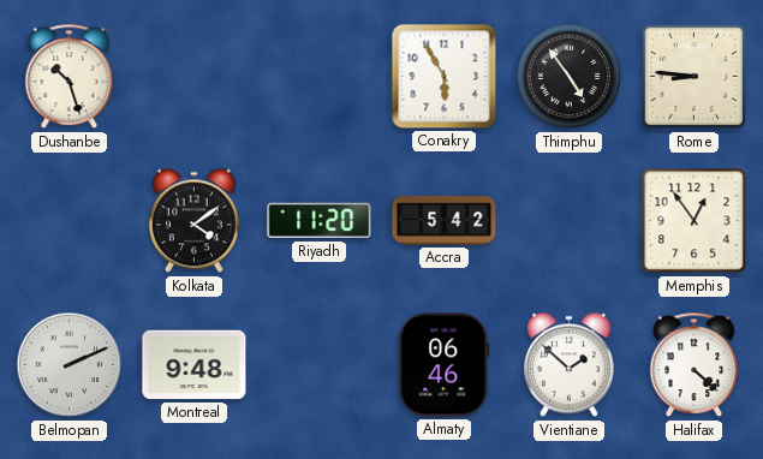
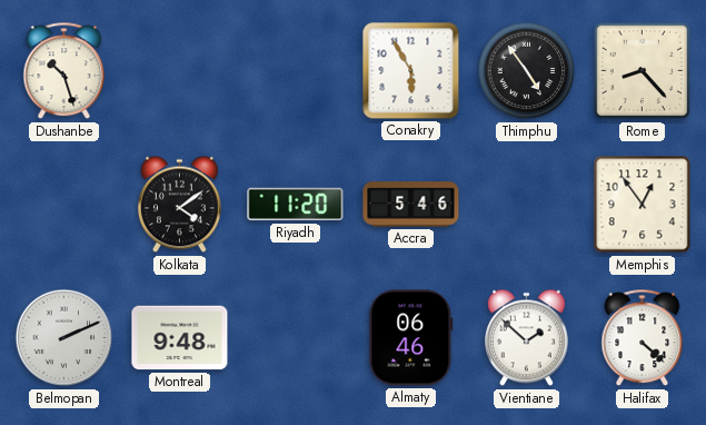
Rome: 8:46 -> 8:23
Accra: 5:42 -> 5:46
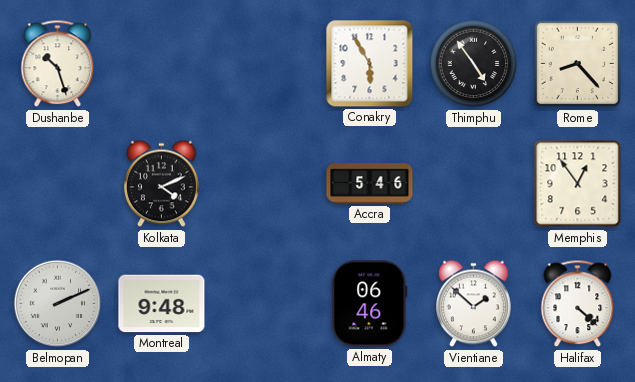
Kolkata: 4:09 -> 4:11
Riyadh: 11:20 -> none
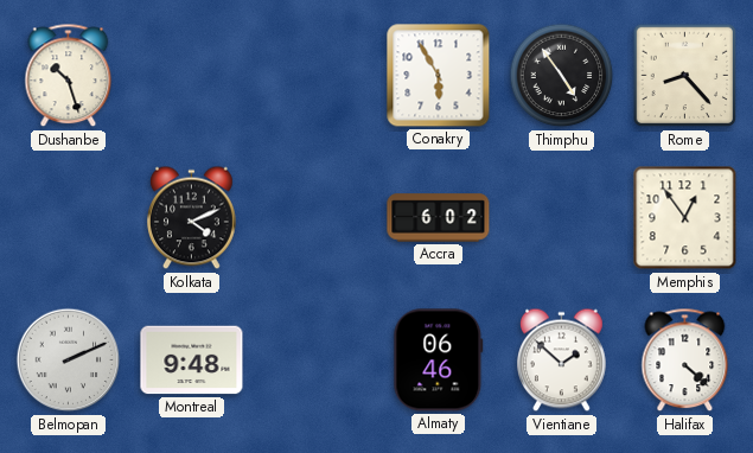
Accra: 5:46 -> 6:02
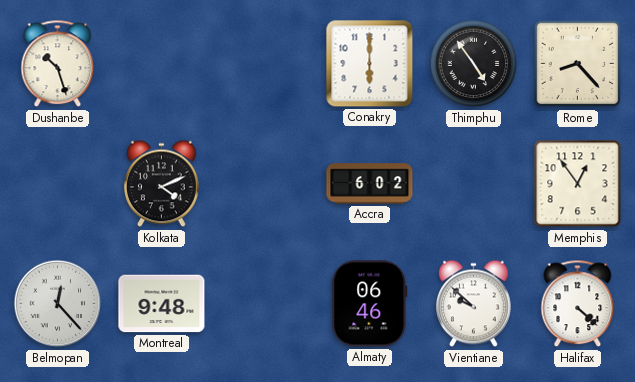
Conakry: 5:55 -> 6:00
Belmopan: 2:11 -> 12:23
Vientiane: 1:52 -> 9:52
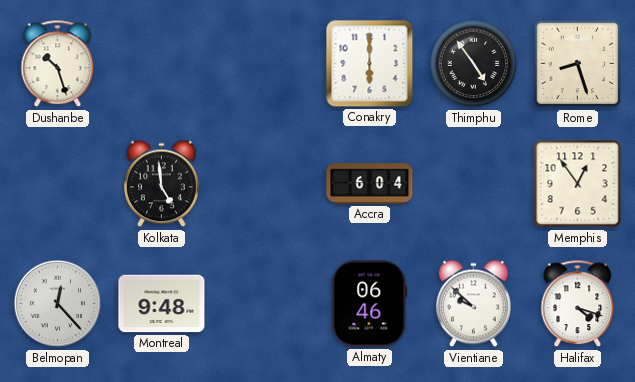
Rome: 8:23 -> 8:27
Kolkata: 4:11 -> 4:59
Accra: 6:02 -> 6:04
Halifax: 4:22 -> 4:18
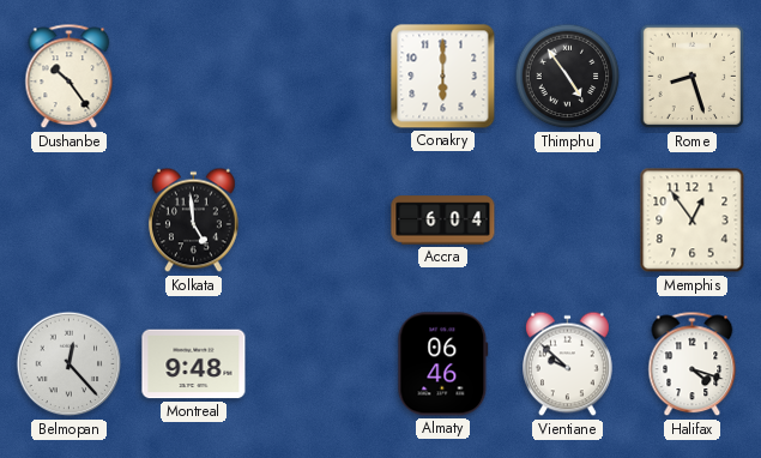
Dushanbe: 10:27 -> 10:24
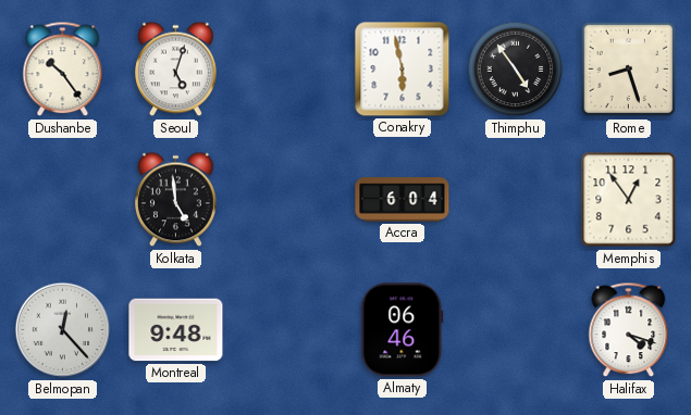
Seoul: none -> 5:03
Conakry: 6:00 -> 5:58
Vientiane: 9:52 -> none
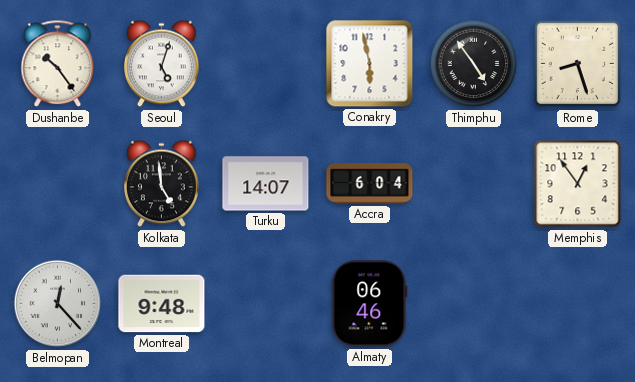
Turku: none -> 14:07
Halifax: 4:18 -> none
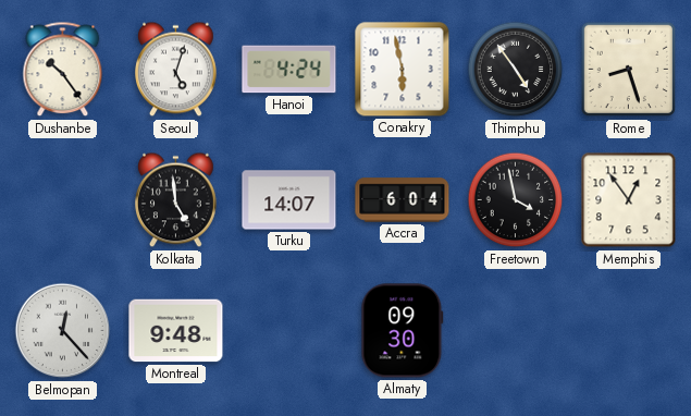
Hanoi: none -> 4:24
Freetown: none -> 3:58
Almaty: 06:46 -> 09:30
